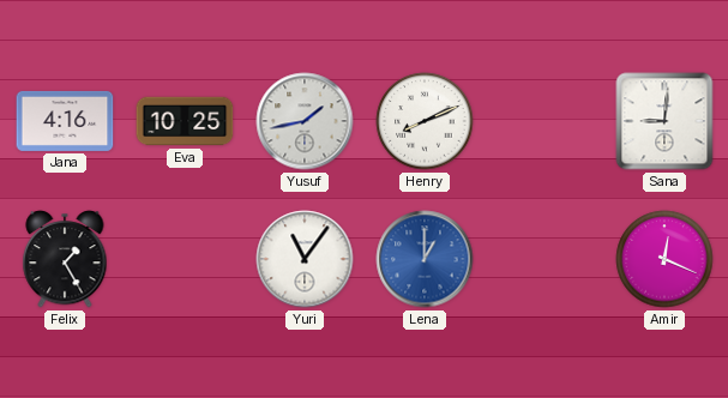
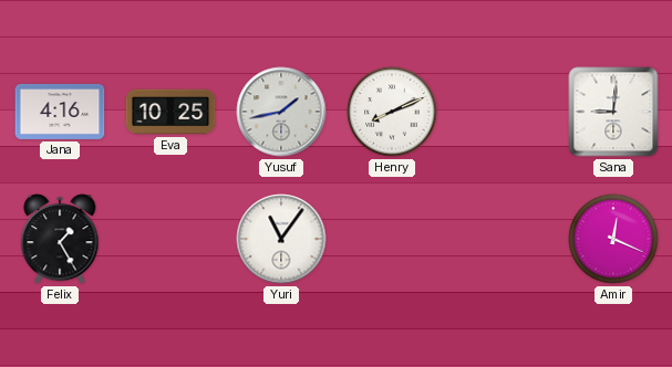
Lena: 1:00 -> none
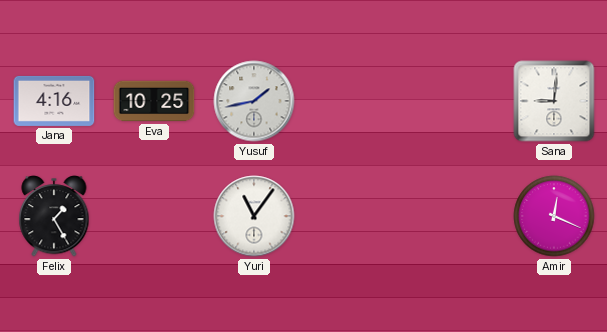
Henry: 8:11 -> none
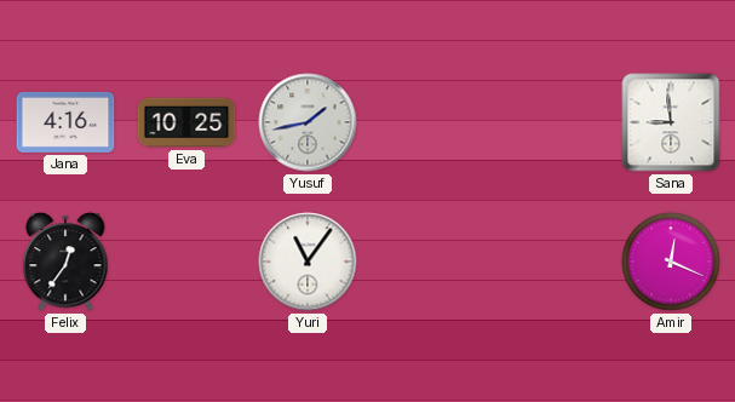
Sana: 9:01 -> 8:59
Felix: 1:25 -> 12:36
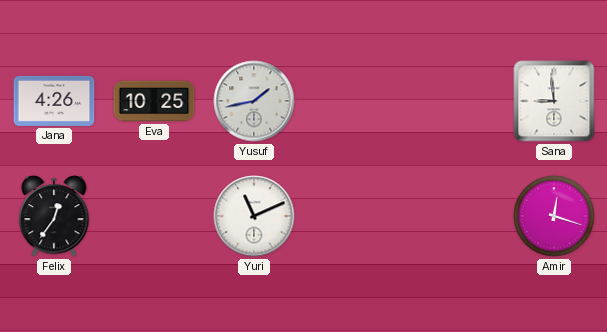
Jana: 4:16 -> 4:26
Yuri: 11:06 -> 11:11
Amir: 12:19 -> 12:18
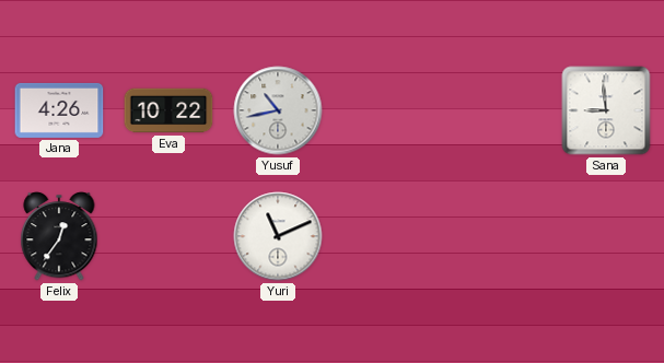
Eva: 10:25 -> 10:22
Yusuf: 1:43 -> 10:43
Amir: 12:18 -> none
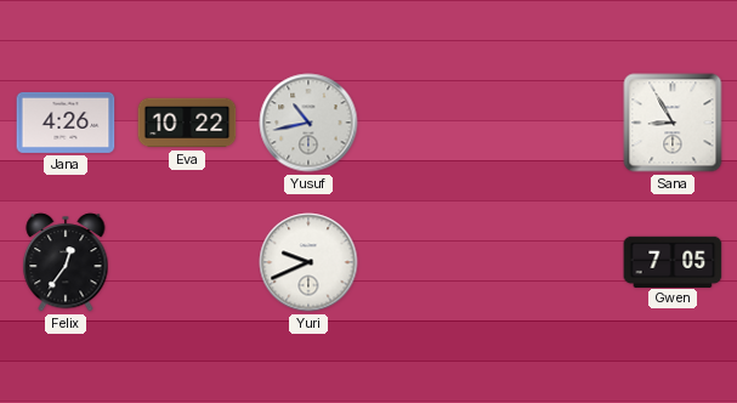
Sana: 8:59 -> 8:55
Yuri: 11:11 -> 9:41
Gwen: none -> 7:05
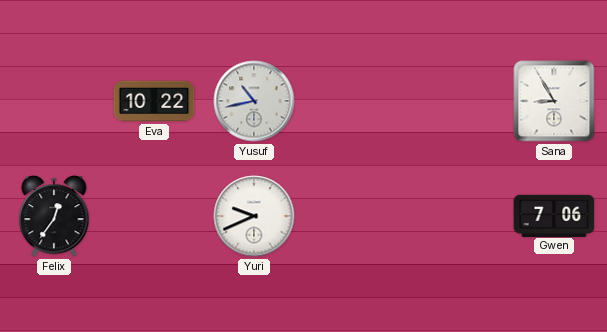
Jana: 4:26 -> none
Gwen: 7:05 -> 7:06
